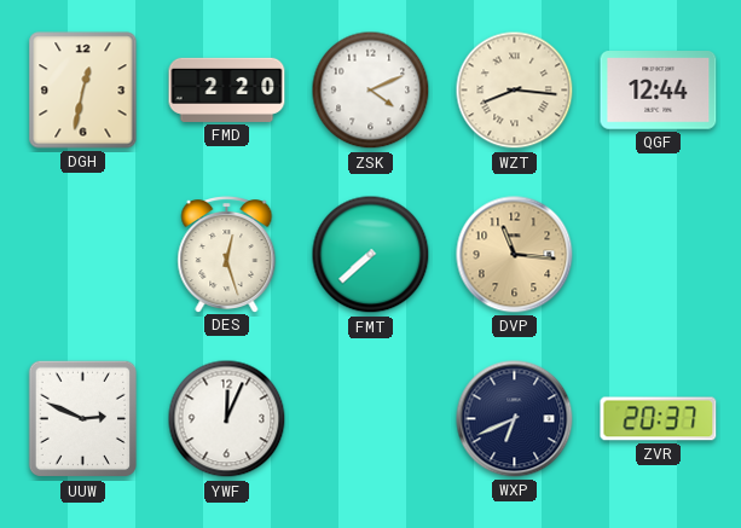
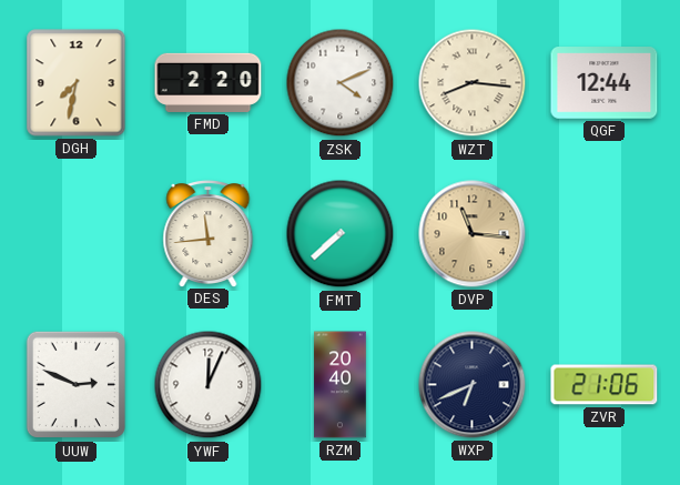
DGH: 12:32 -> 7:32
DES: 12:27 -> 11:44
RZM: none -> 20:40
ZVR: 20:37 -> 21:06
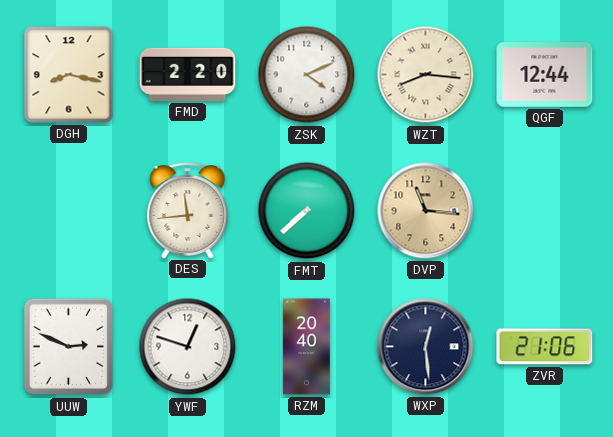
DGH: 7:32 -> 8:17
YWF: 12:04 -> 12:48
WXP: 6:41 -> 12:29
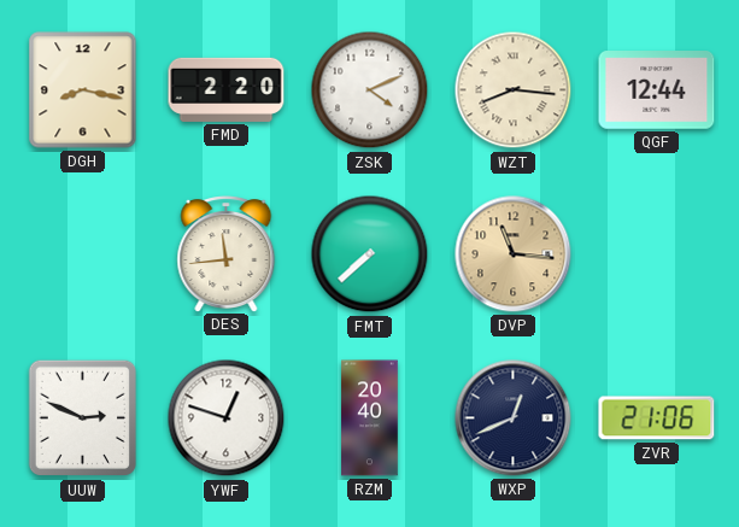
WXP: 12:29 -> 12:41
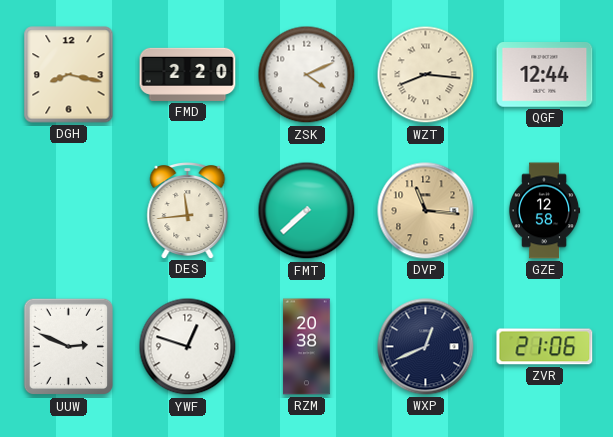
GZE: none -> 12:58
RZM: 20:40 -> 20:38
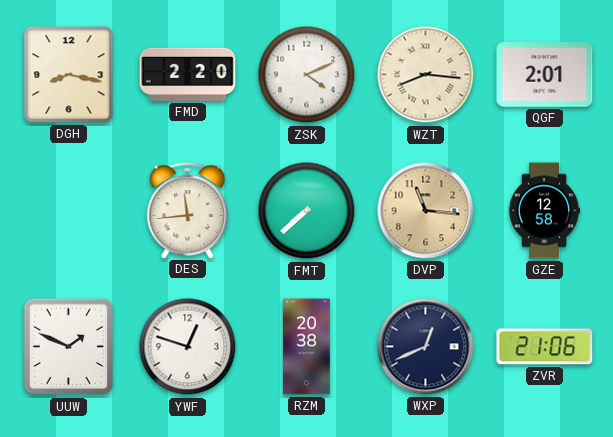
QGF: 12:44 -> 2:01
UUW: 2:49 -> 1:49
